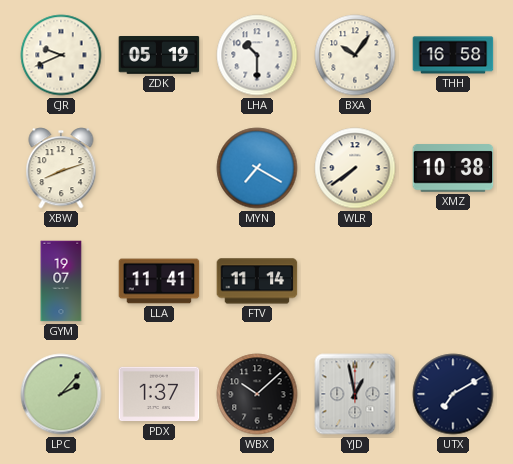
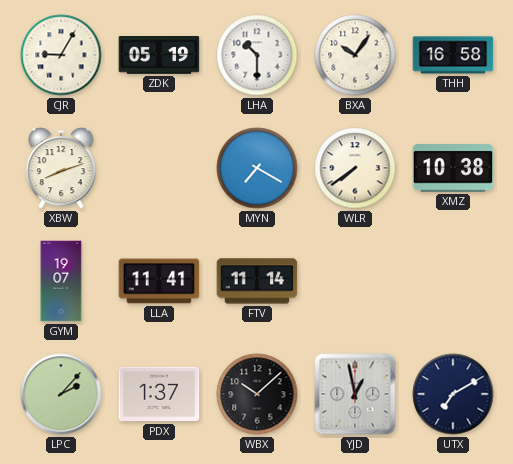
CJR: 9:41 -> 9:05
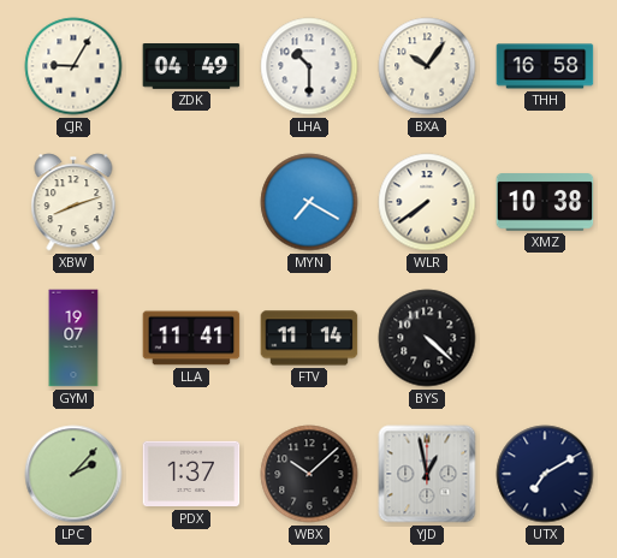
ZDK: 05:19 -> 04:49
BYS: none -> 4:22
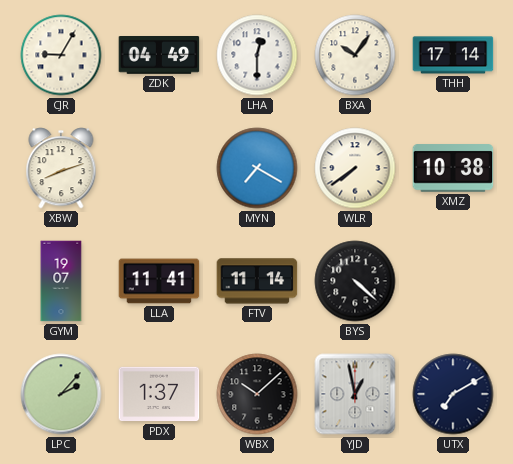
LHA: 10:30 -> 12:30
THH: 16:58 -> 17:14
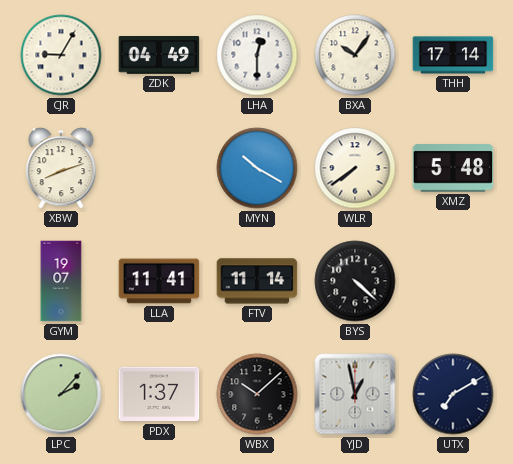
MYN: 7:20 -> 10:20
XMZ: 10:38 -> 5:48
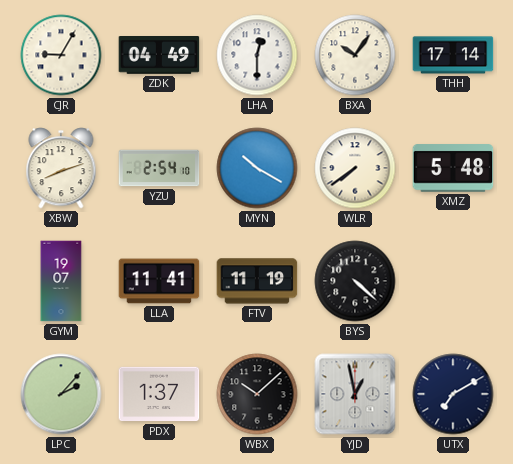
YZU: none -> 2:54
FTV: 11:14 -> 11:19
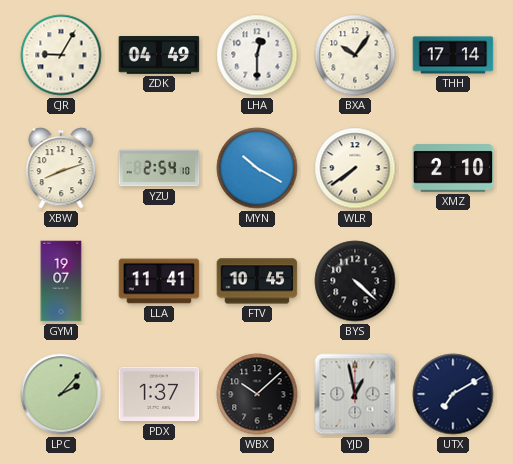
XMZ: 5:48 -> 2:10
FTV: 11:19 -> 10:45
